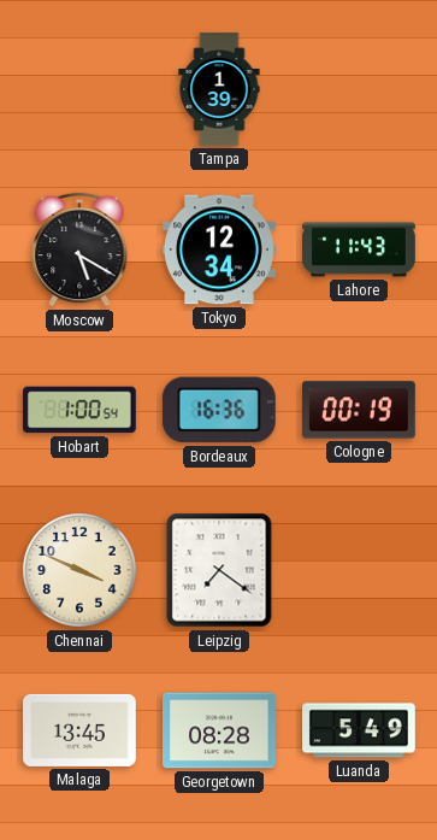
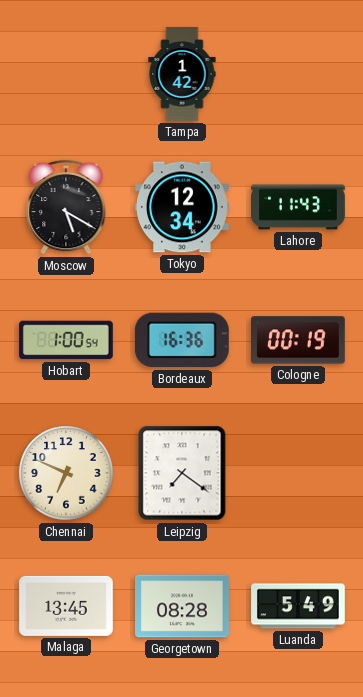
Tampa: 1:39 -> 1:42
Chennai: 3:49 -> 6:49
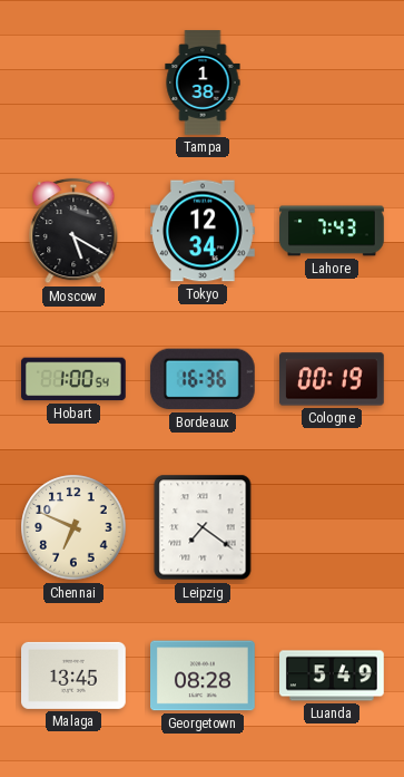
Tampa: 1:42 -> 1:38
Lahore: 11:43 -> 7:43
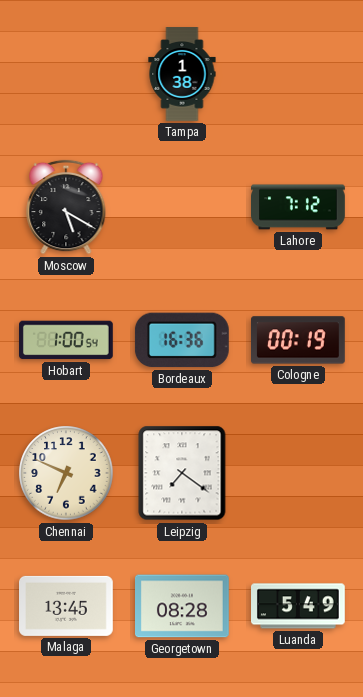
Tokyo: 12:34 -> none
Lahore: 7:43 -> 7:12
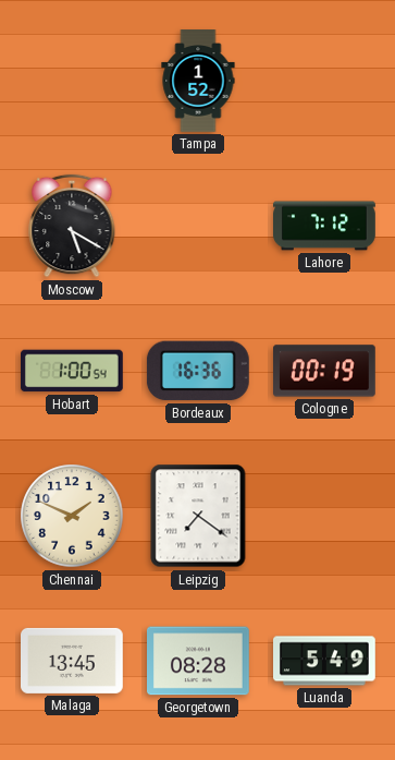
Tampa: 1:38 -> 1:52
Chennai: 6:49 -> 1:49
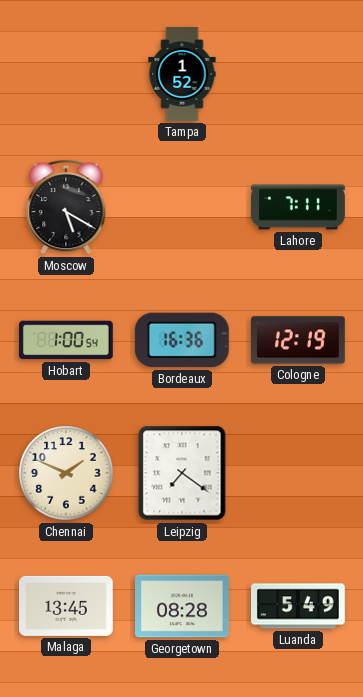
Lahore: 7:12 -> 7:11
Cologne: 00:19 -> 12:19
